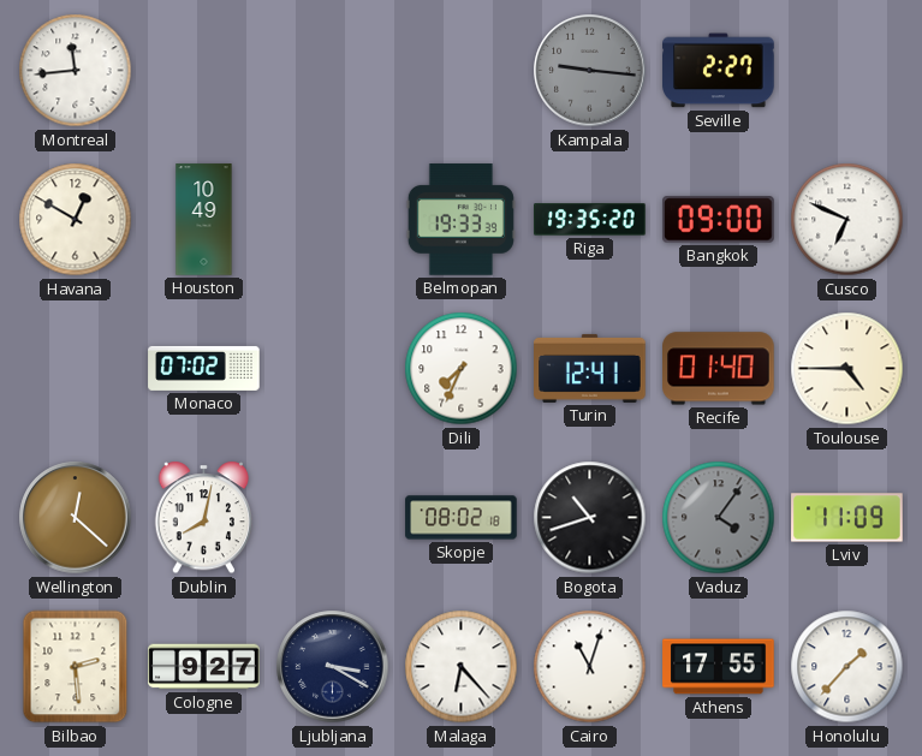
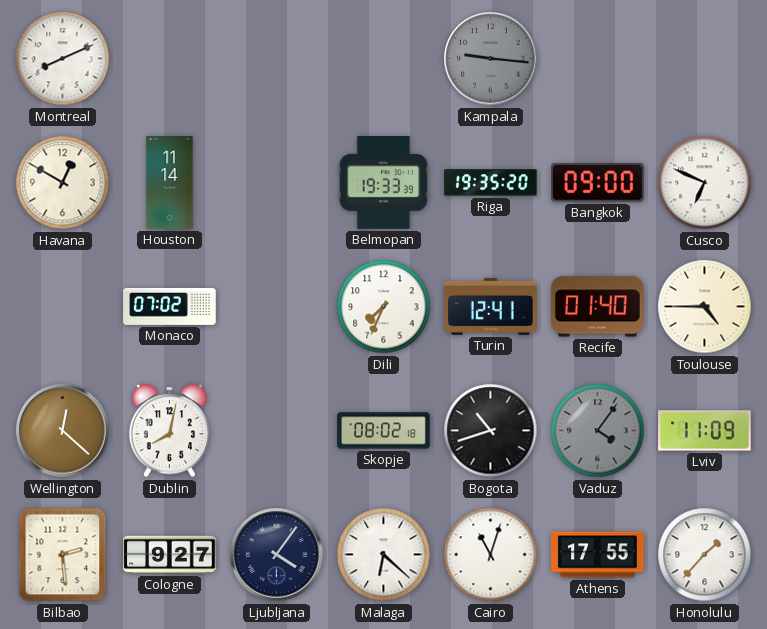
Montreal: 11:44 -> 8:11
Seville: 2:27 -> none
Houston: 10:49 -> 11:14
Ljubljana: 3:20 -> 4:06
Malaga: 6:23 -> 6:22
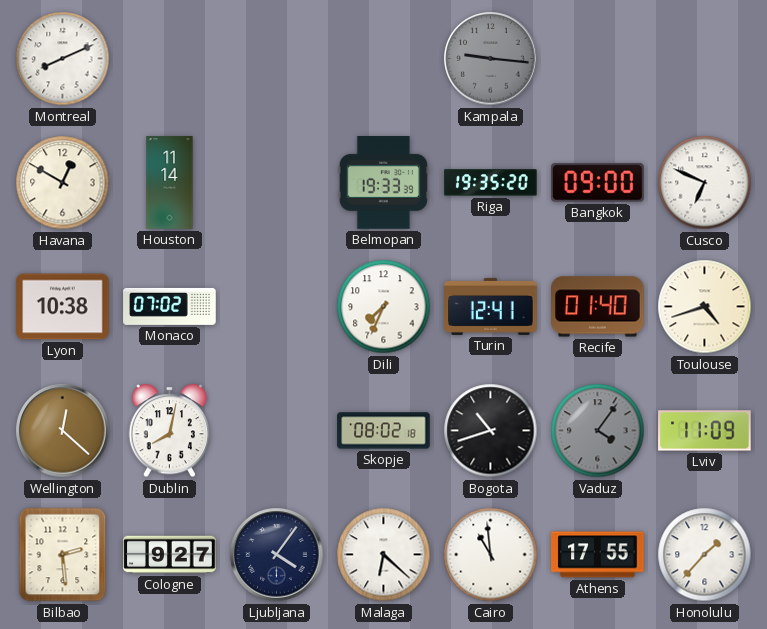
Lyon: none -> 10:38
Toulouse: 4:45 -> 4:42
Cairo: 11:03 -> 10:59
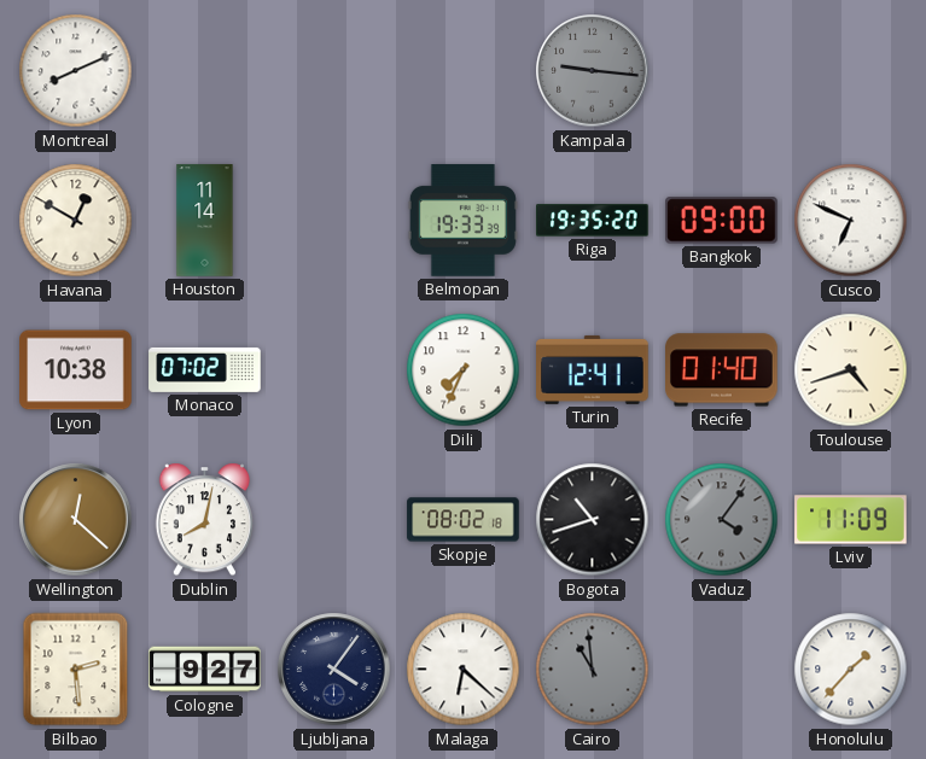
Cairo dial: white -> grey
Athens: 17:55 -> none
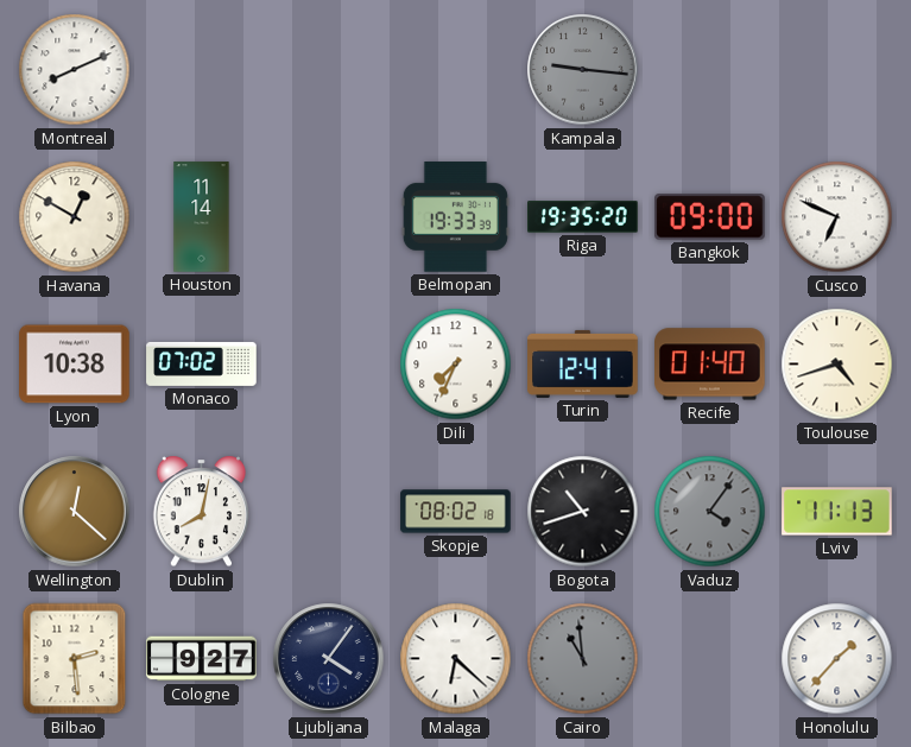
Lviv: 11:09 -> 11:13
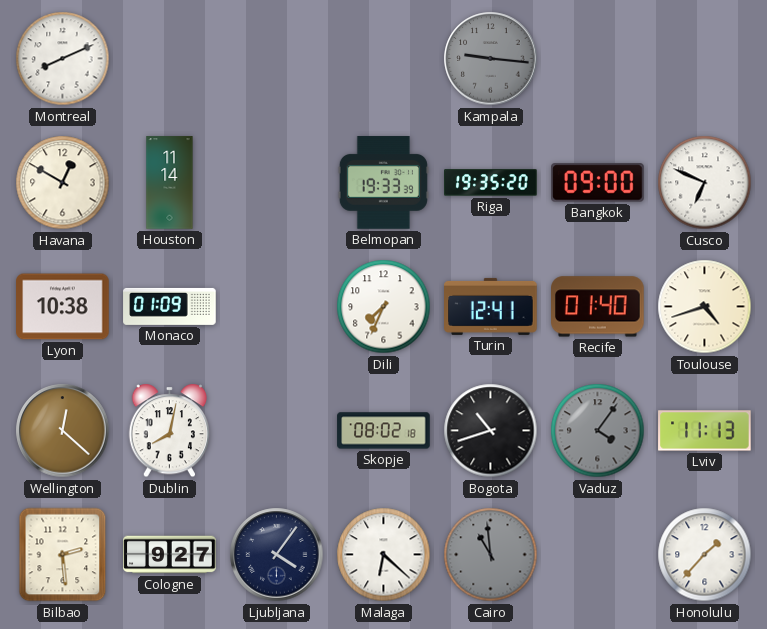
Monaco: 07:02 -> 01:09
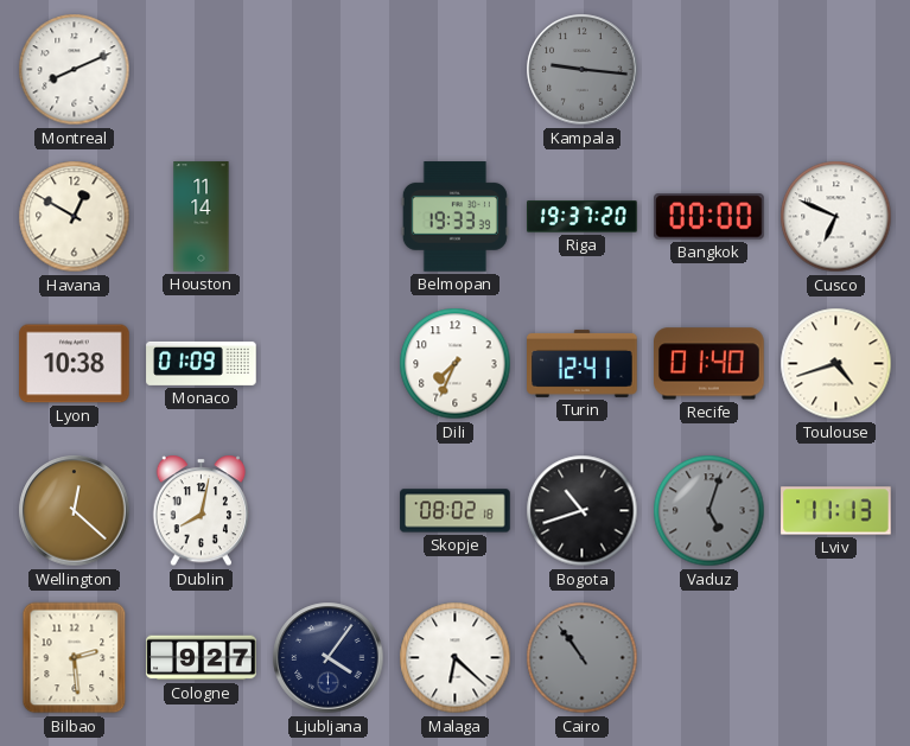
Riga: 19:35 -> 19:37
Bangkok: 09:00 -> 00:00
Vaduz: 4:06 -> 5:03
Cairo: 10:59 -> 10:54
Honolulu: 1:37 -> none
